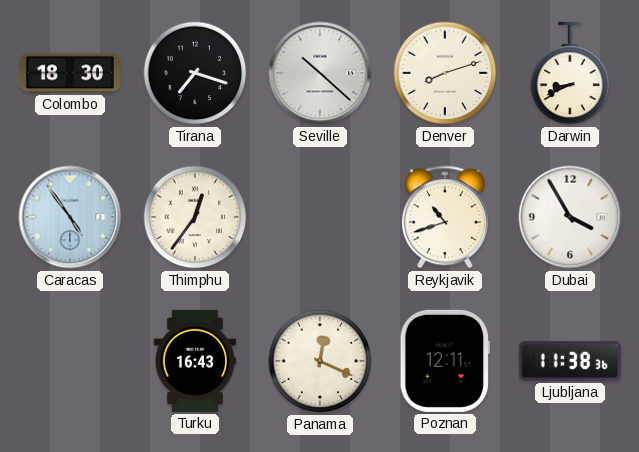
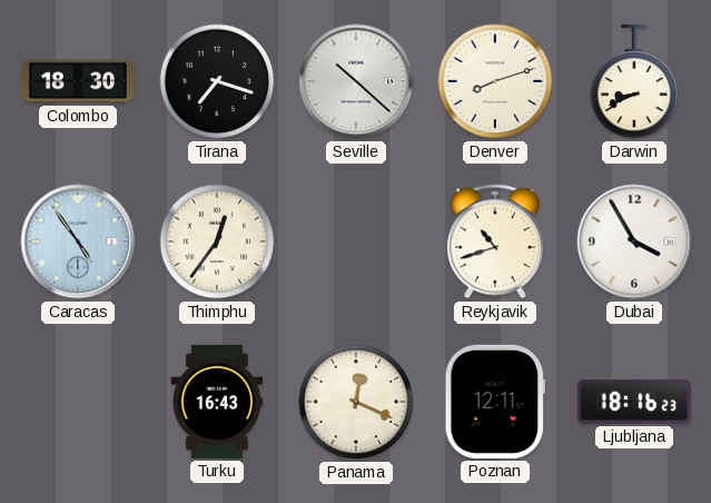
Ljubljana: 11:38 -> 18:16
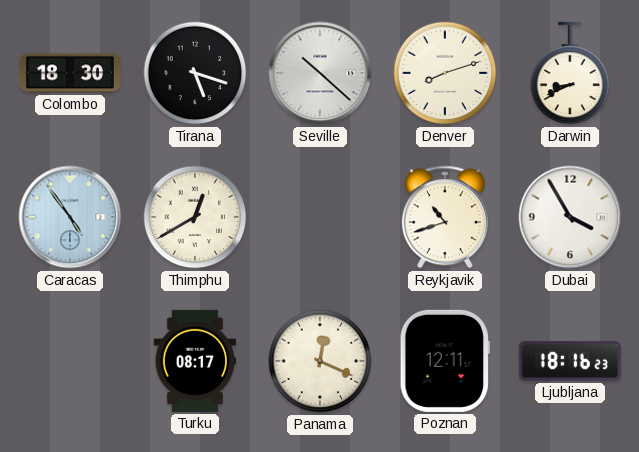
Tirana: 7:18 -> 5:18
Thimphu: 12:36 -> 12:40
Turku: 16:43 -> 08:17
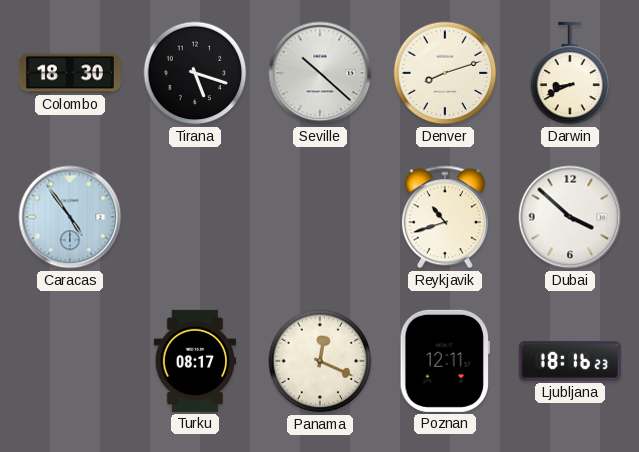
Thimphu: 12:40 -> none
Dubai: 3:55 -> 3:52
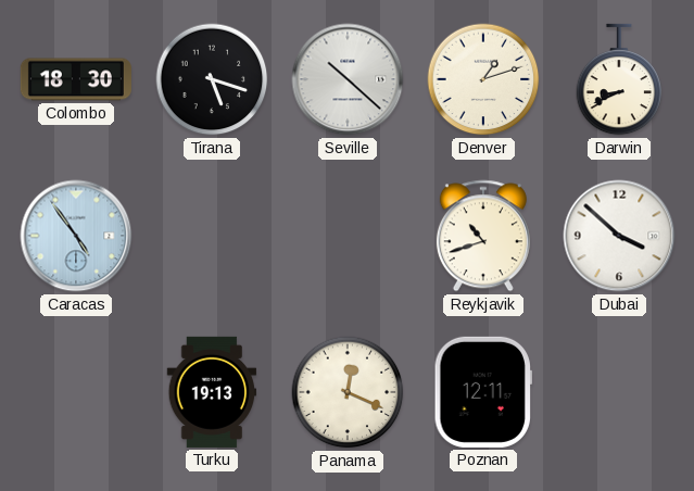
Denver: 8:12 -> 1:12
Turku: 08:17 -> 19:13
Ljubljana: 18:16 -> none
